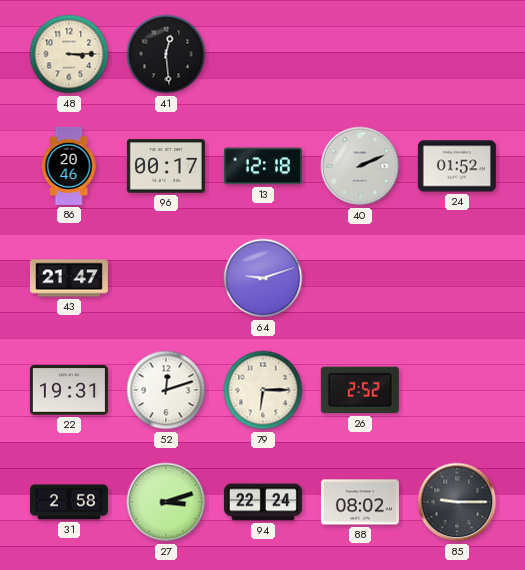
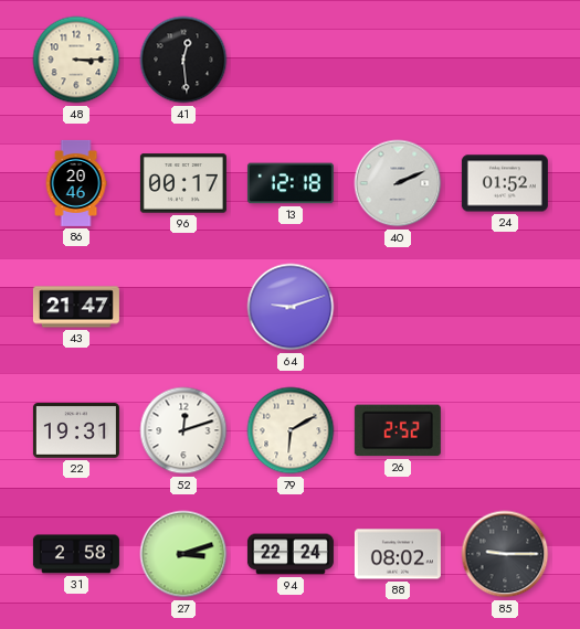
79: 6:15 -> 6:10
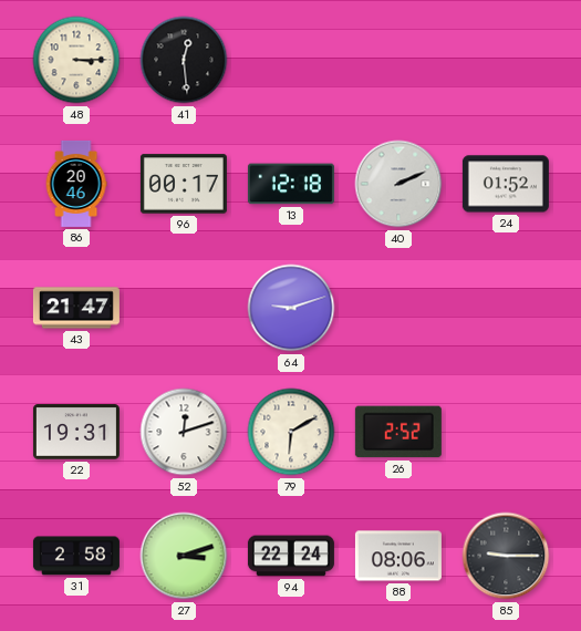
88: 08:02 -> 08:06
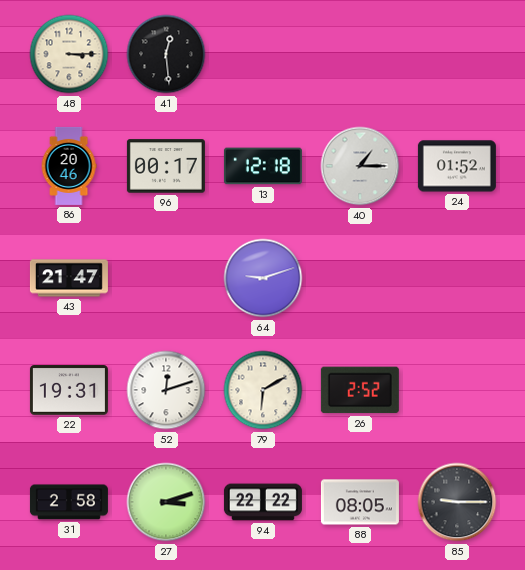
40: 2:11 -> 1:15
94: 22:24 -> 22:22
88: 08:06 -> 08:05
